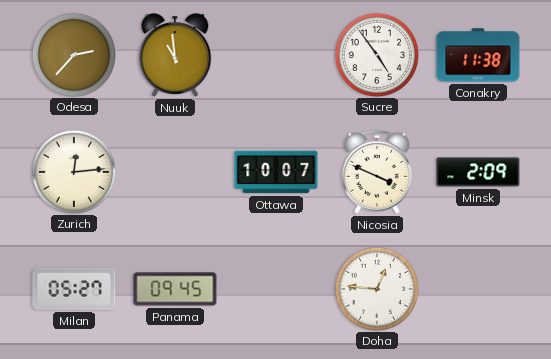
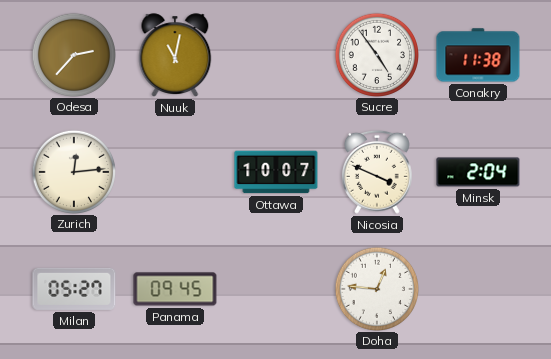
Nuuk: 10:59 -> 11:02
Minsk: 2:09 -> 2:04
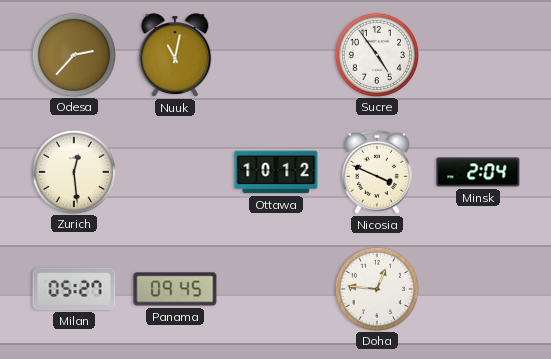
Conakry: 11:38 -> none
Zurich: 12:14 -> 12:29
Ottawa: 10:07 -> 10:12
